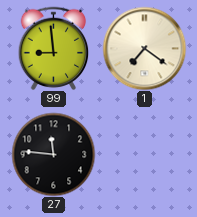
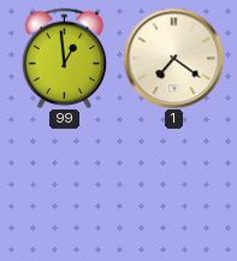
99: 8:59 -> 12:59
27: 11:46 -> none
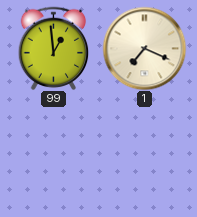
1: 7:21 -> 7:19
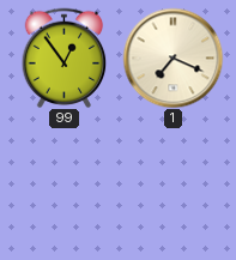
99: 12:59 -> 12:54
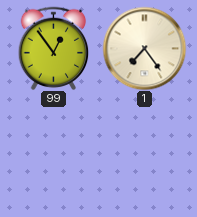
1: 7:19 -> 7:24
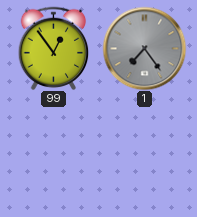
1 dial: cream -> grey
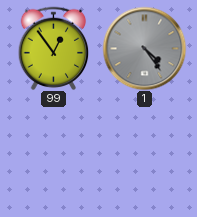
1: 7:24 -> 4:24
